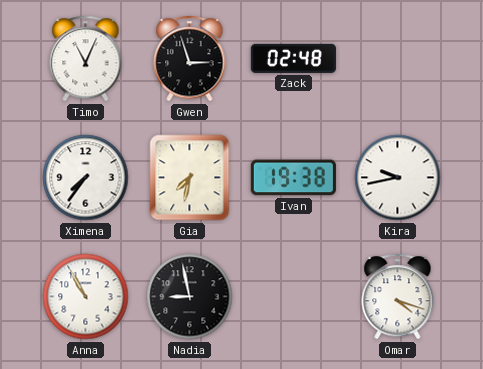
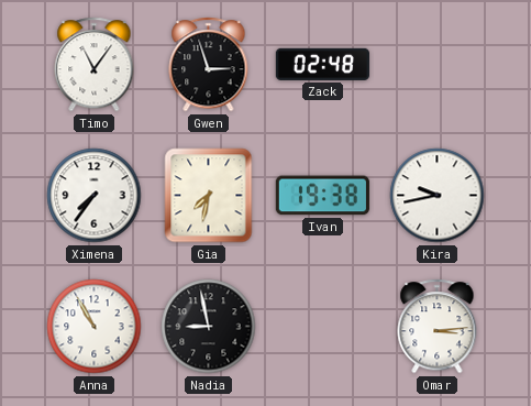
Timo: 11:04 -> 11:06
Omar: 4:18 -> 3:14
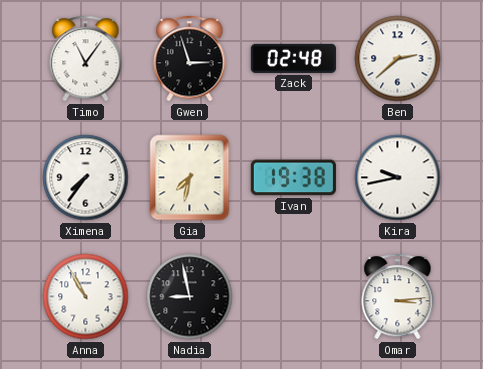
Ben: none -> 2:38
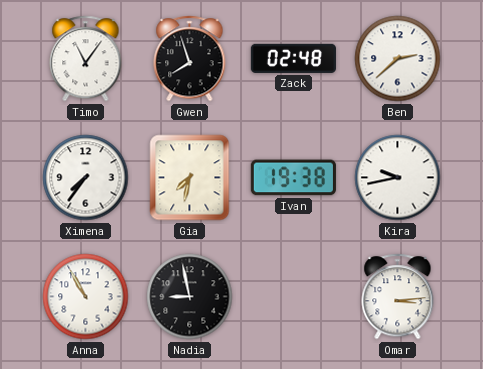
Gwen: 2:57 -> 7:57
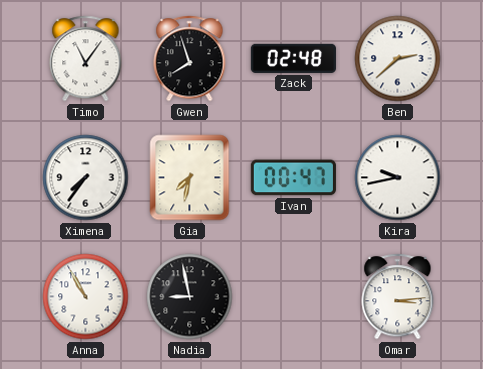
Ivan: 19:38 -> 00:47
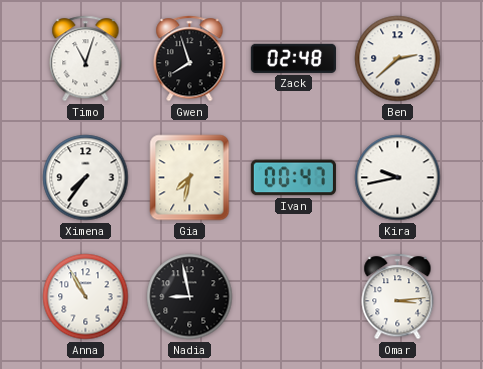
Timo: 11:06 -> 11:03
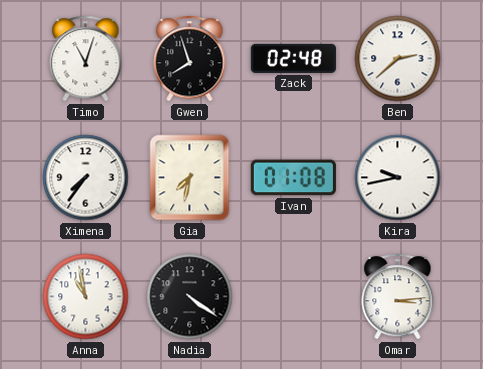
Ivan: 00:47 -> 01:08
Anna: 10:55 -> 10:58
Nadia: 8:58 -> 4:21
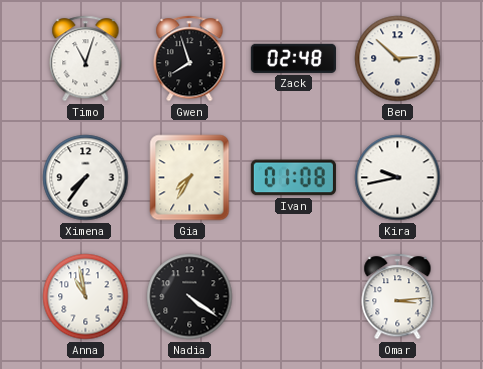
Ben: 2:38 -> 2:52
Gia: 7:32 -> 7:35
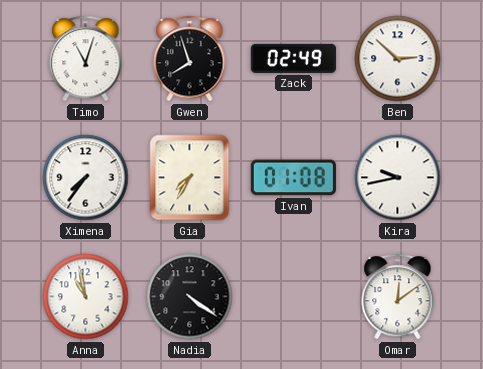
Zack: 02:48 -> 02:49
Omar: 3:14 -> 12:09
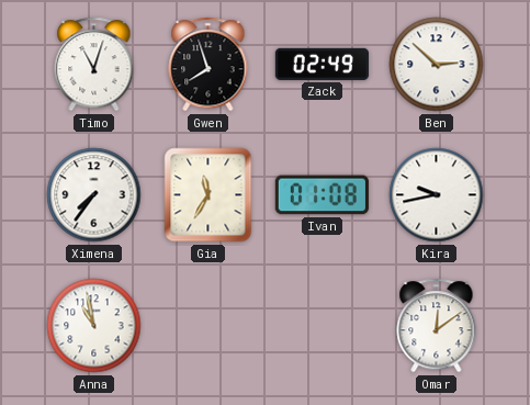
Gia: 7:35 -> 11:35
Nadia: 4:21 -> none
